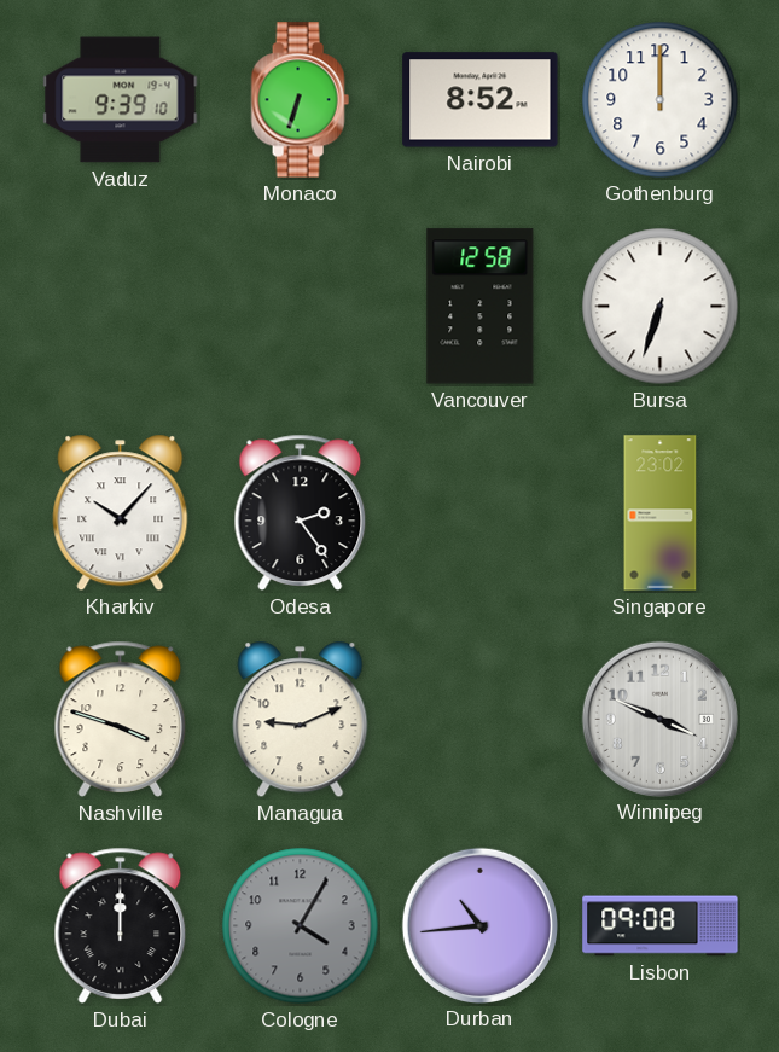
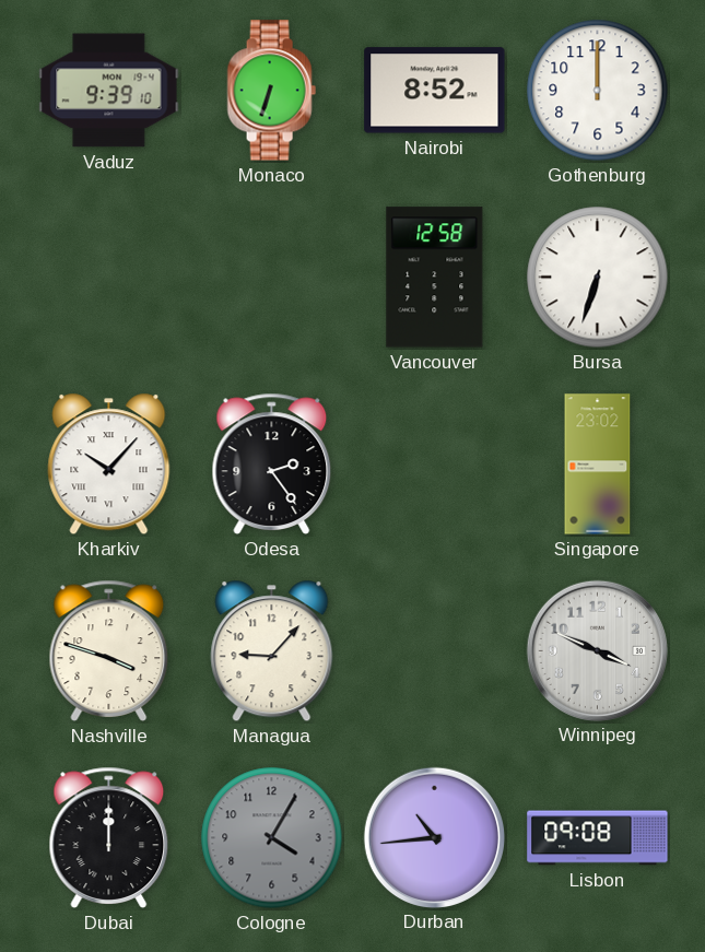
Managua: 9:11 -> 9:07
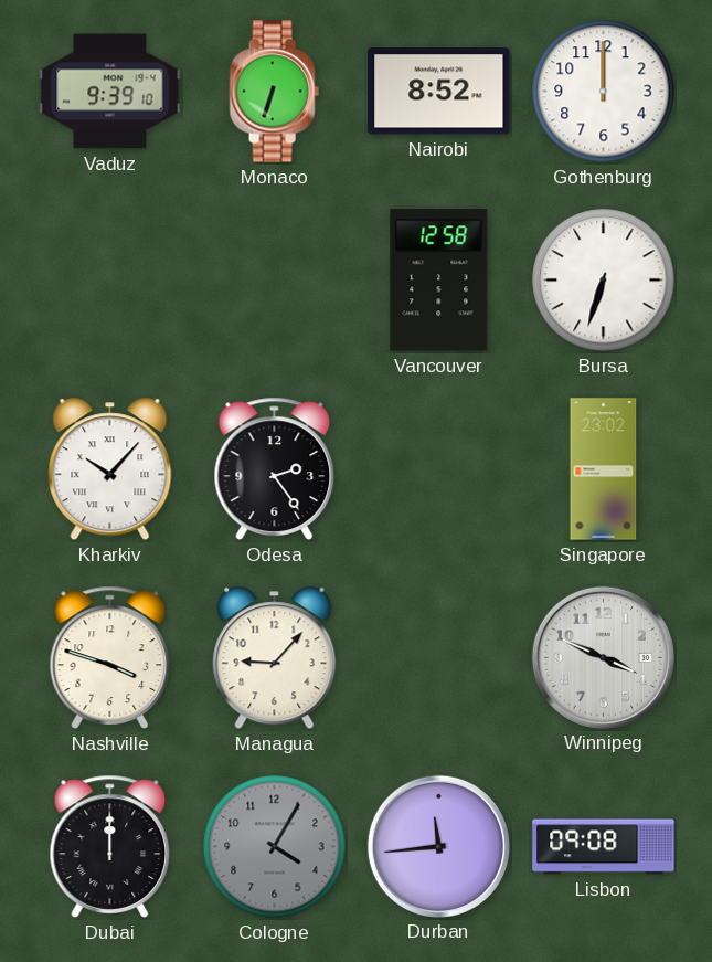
Durban: 10:44 -> 11:44
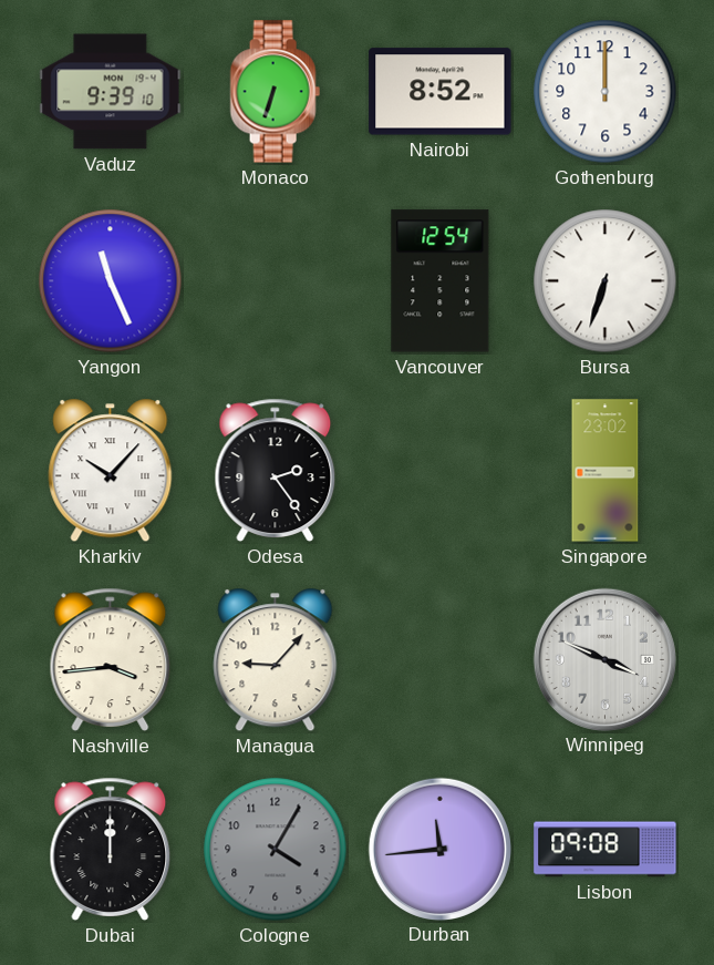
Yangon: none -> 11:26
Vancouver: 12:58 -> 12:54
Nashville: 3:48 -> 3:44
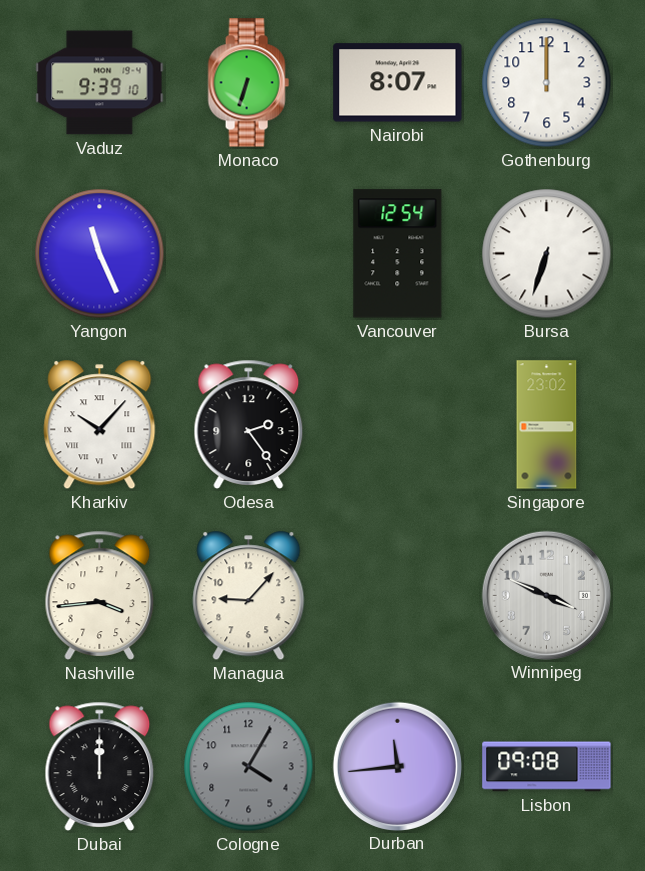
Nairobi: 8:52 -> 8:07
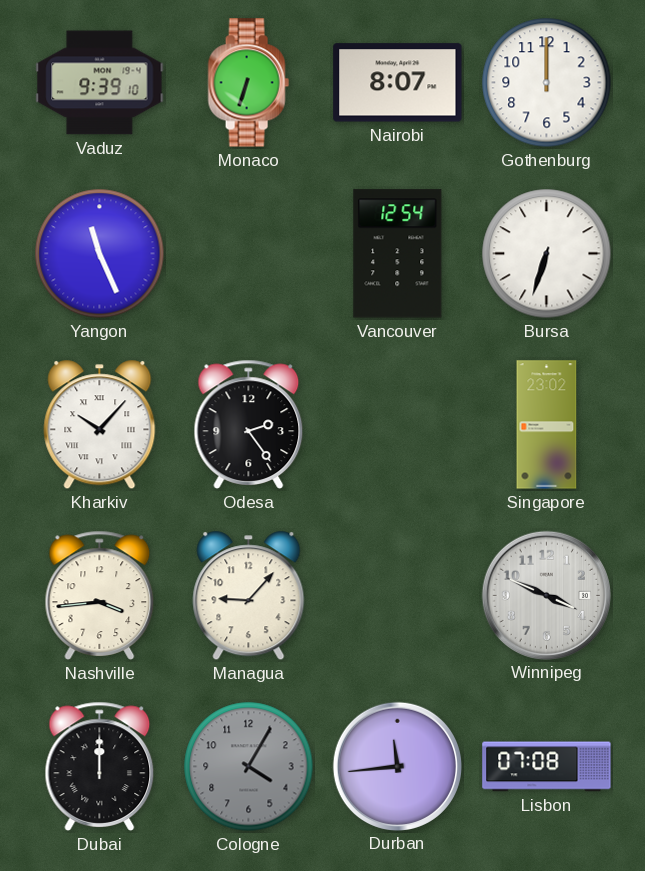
Lisbon: 09:08 -> 07:08
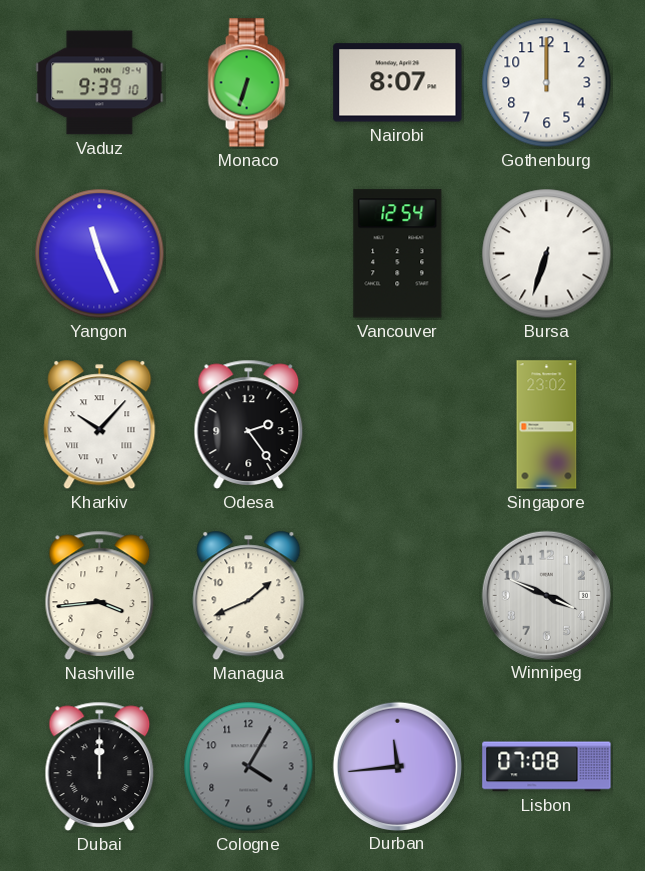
Managua: 9:07 -> 1:41
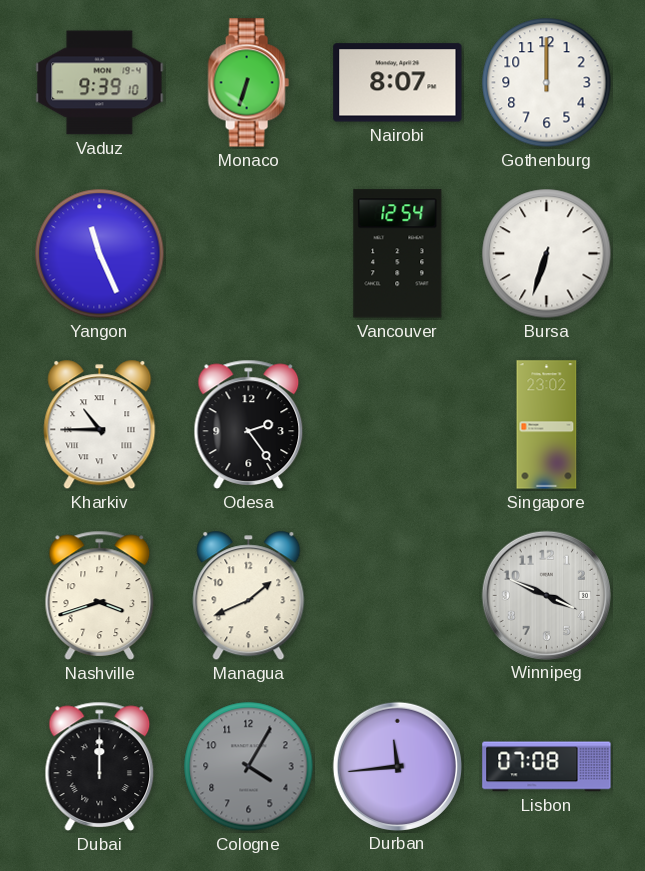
Kharkiv: 10:07 -> 10:45
Nashville: 3:44 -> 3:42
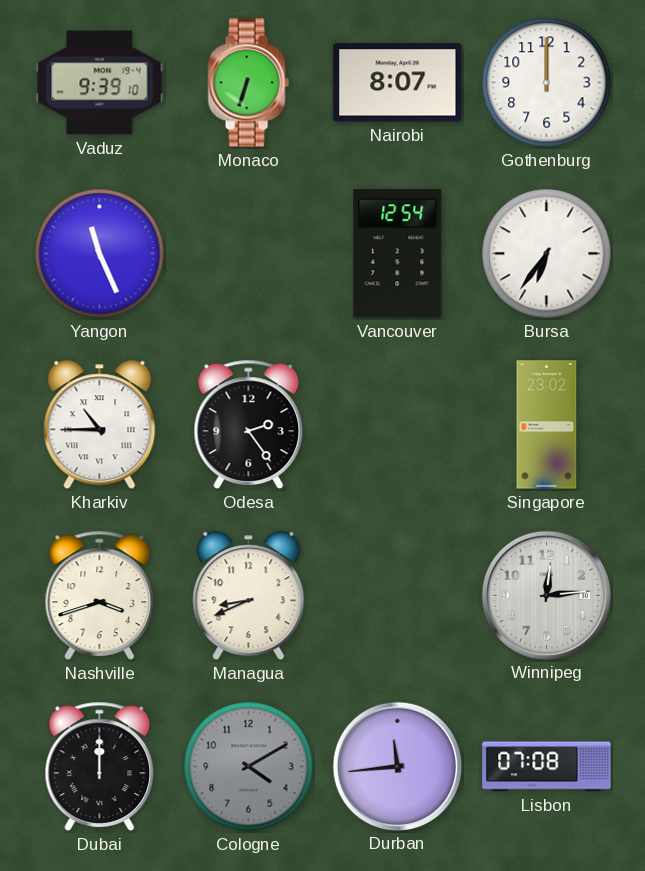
Bursa: 6:33 -> 6:36
Managua: 1:41 -> 8:41
Winnipeg: 3:49 -> 12:14
Cologne: 4:05 -> 4:10
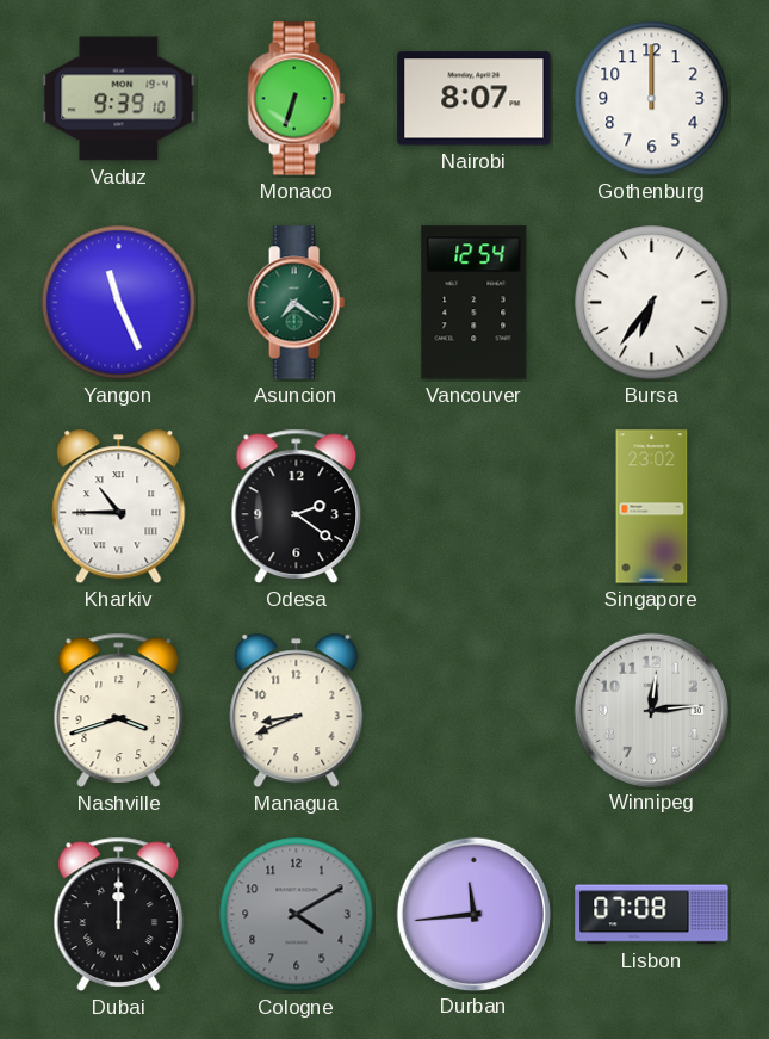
Asuncion: none -> 7:21
Odesa: 2:24 -> 2:21
